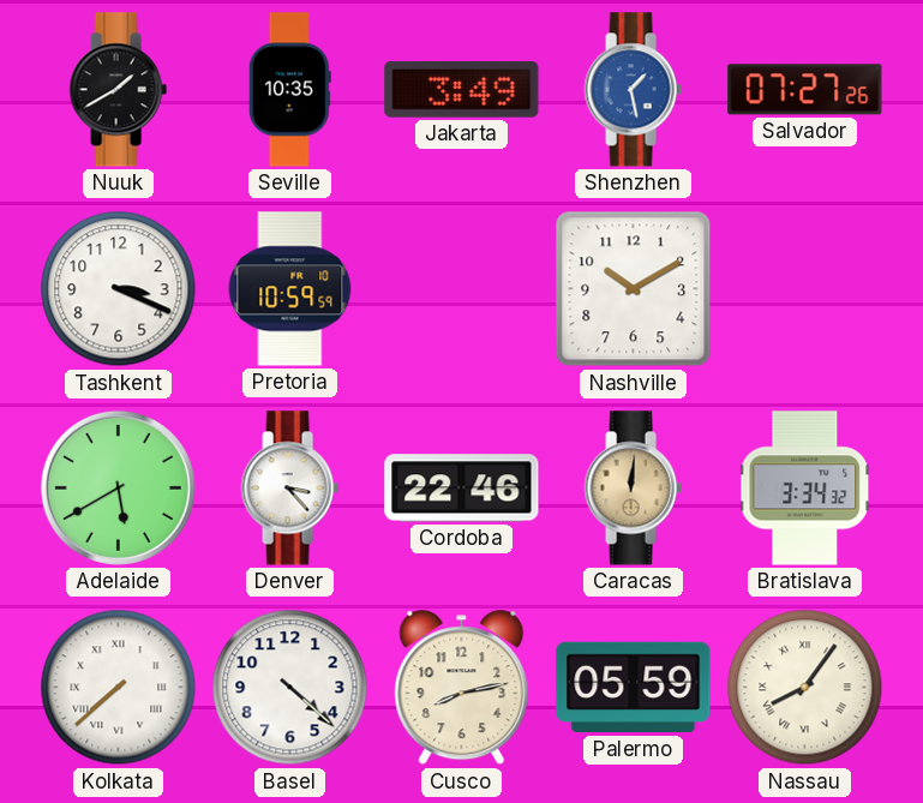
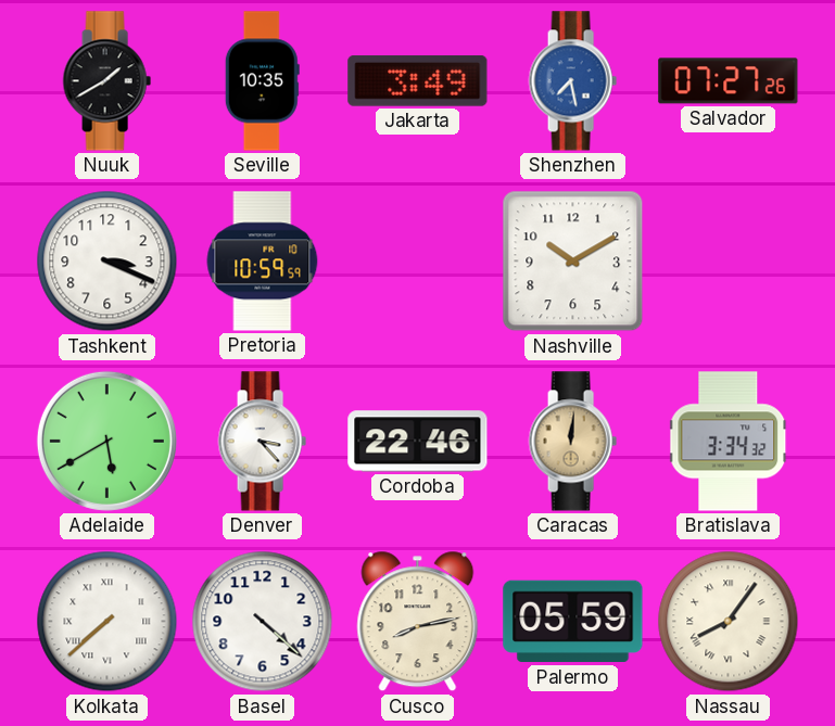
Shenzhen: 1:28 -> 7:28
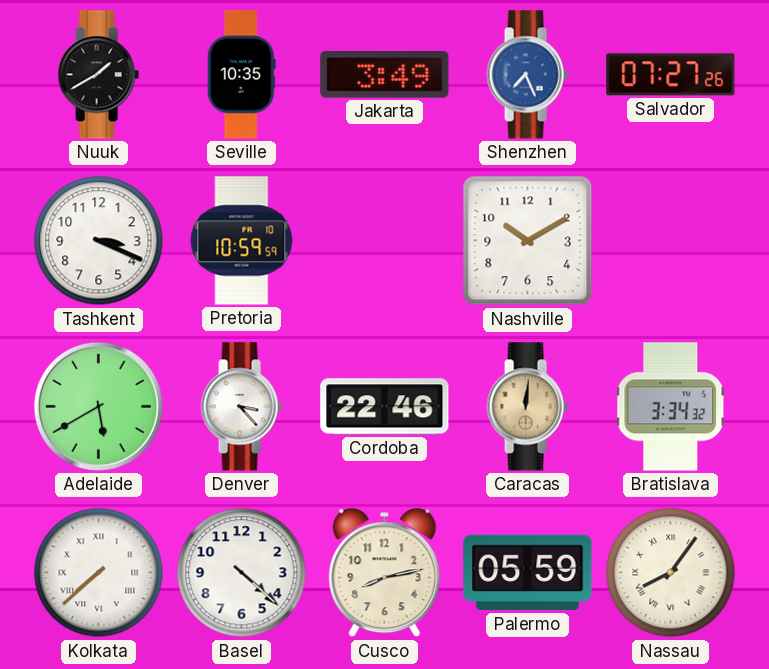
Shenzhen: 7:28 -> 7:26
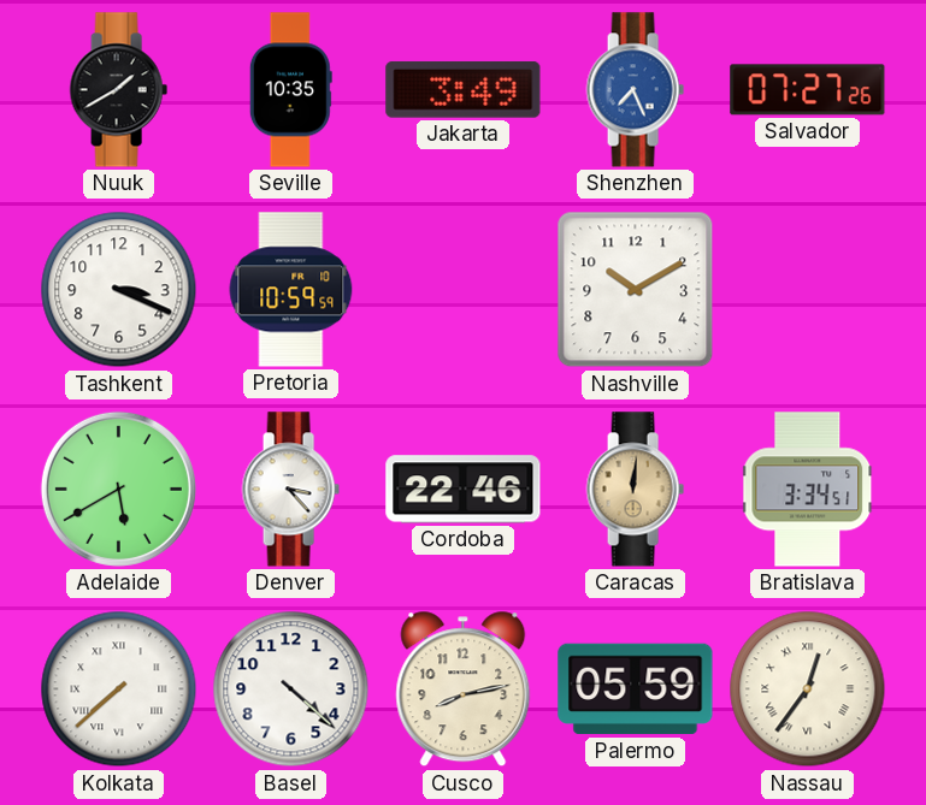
Bratislava: 3:34:32 -> 3:34:51
Nassau: 8:06 -> 12:36
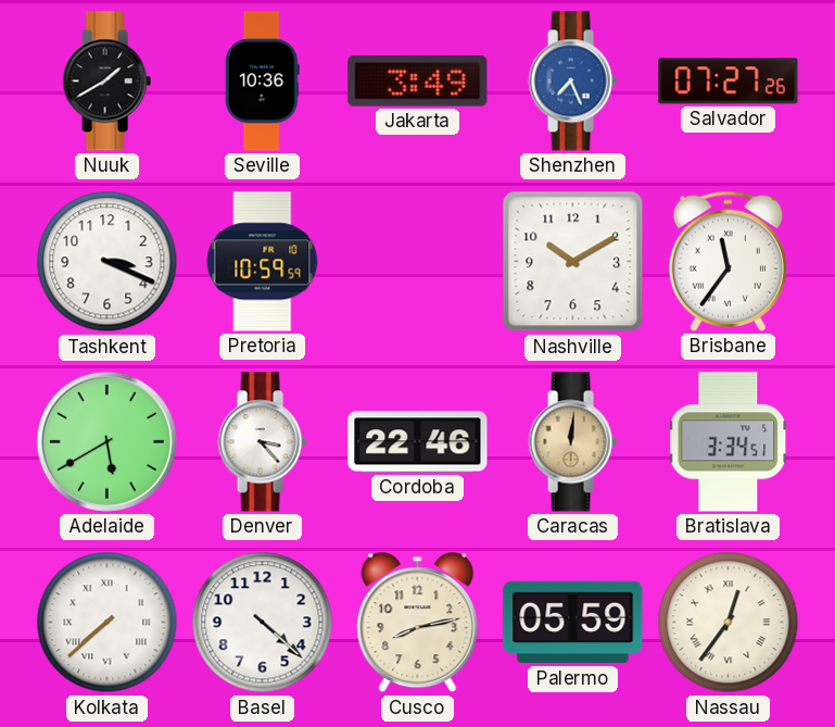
Seville: 10:35 -> 10:36
Brisbane: none -> 11:36
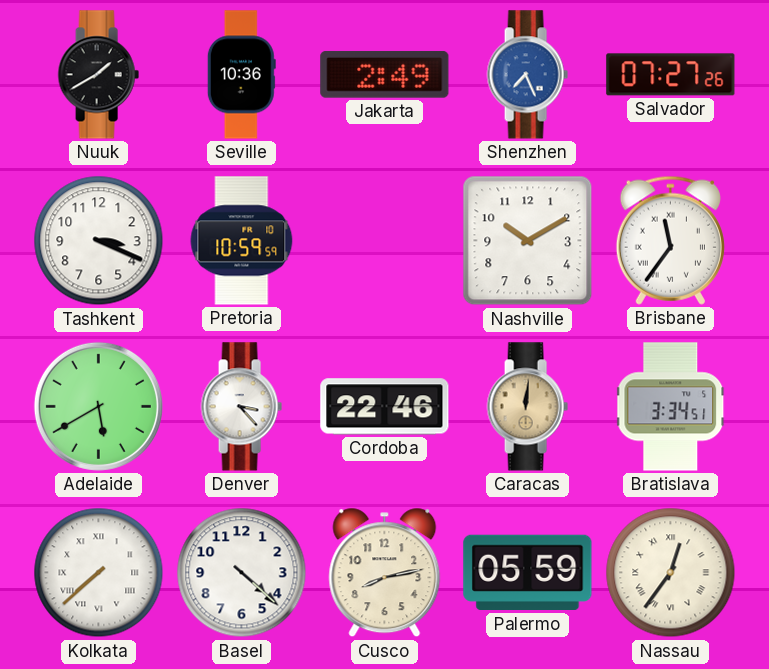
Jakarta: 3:49 -> 2:49
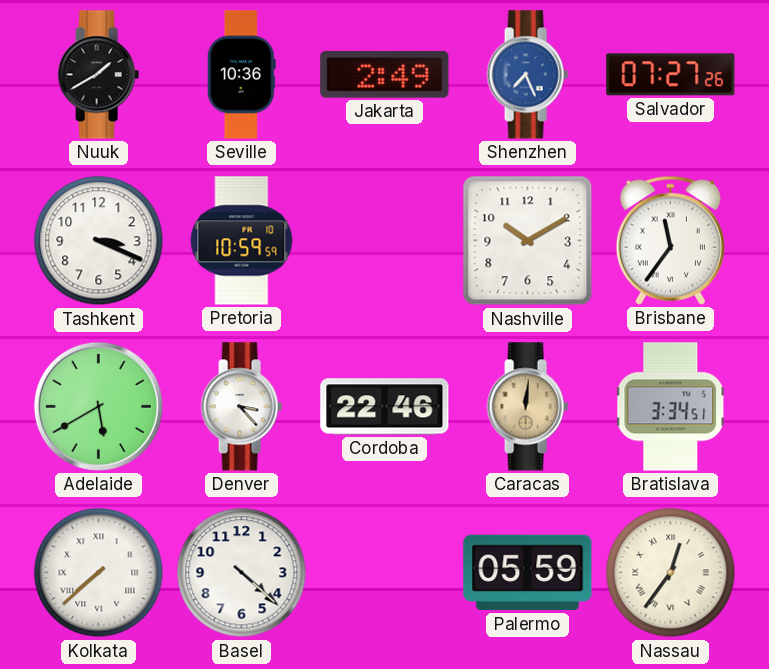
Cusco: 8:13 -> none
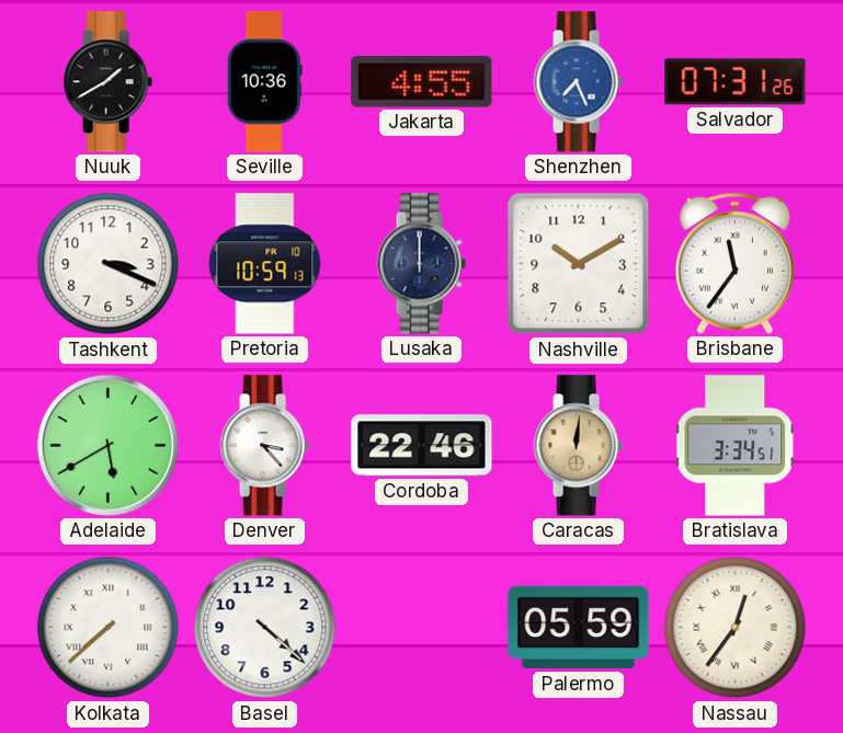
Jakarta: 2:49 -> 4:55
Salvador: 07:27 -> 07:31
Pretoria: 10:59:59 -> 10:59:13
Lusaka: none -> 12:00
